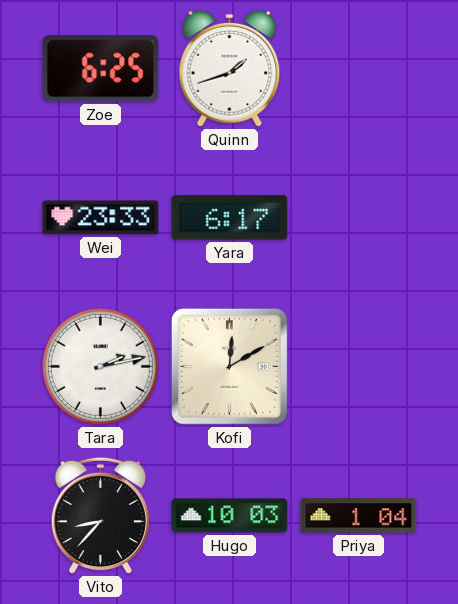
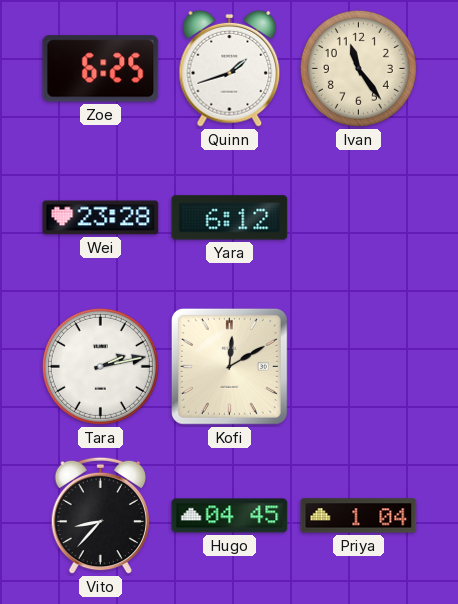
Ivan: none -> 11:24
Wei: 23:33 -> 23:28
Yara: 6:17 -> 6:12
Hugo: 10:03 -> 04:45
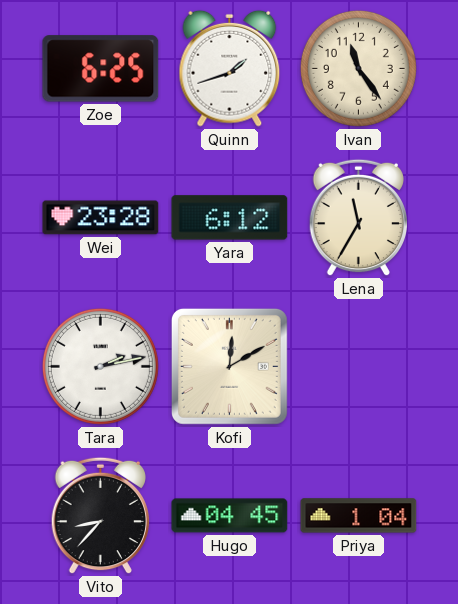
Lena: none -> 11:35
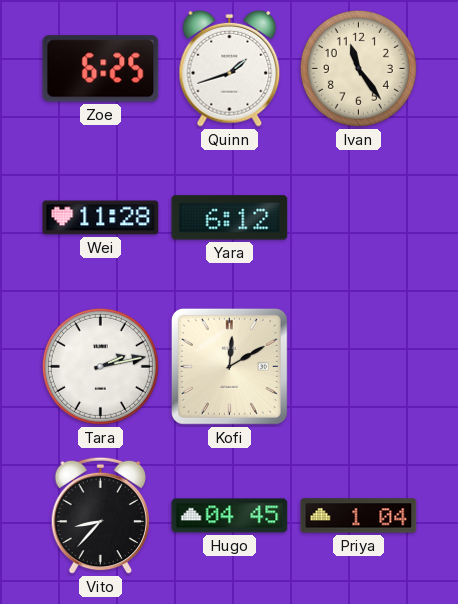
Wei: 23:28 -> 11:28
Lena: 11:35 -> none
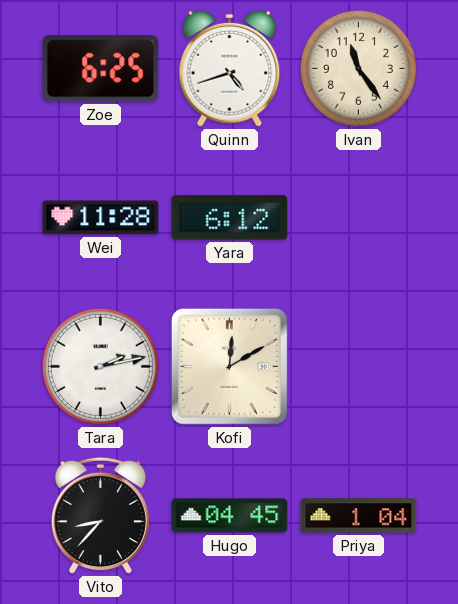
Quinn: 1:42 -> 4:42
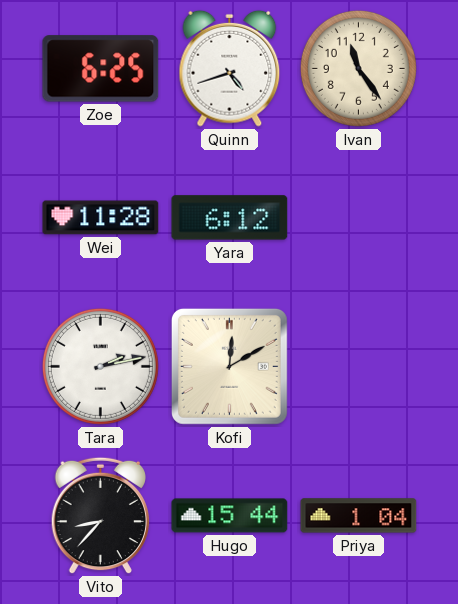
Hugo: 04:45 -> 15:44
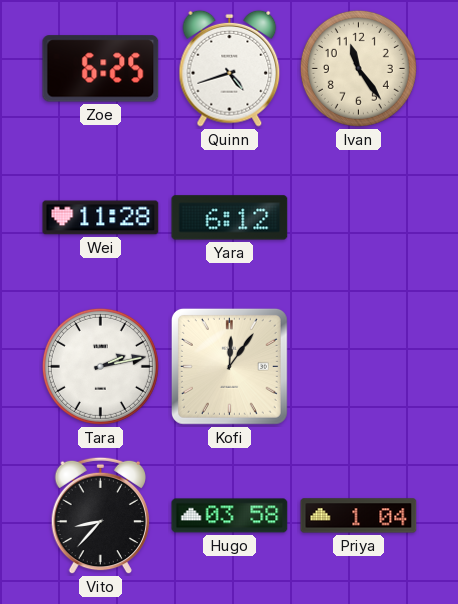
Kofi: 12:10 -> 12:06
Hugo: 15:44 -> 03:58
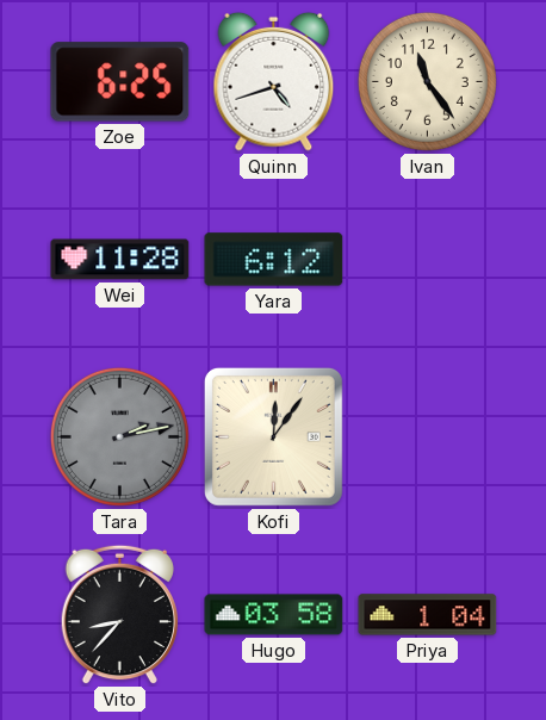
Tara dial: white -> grey
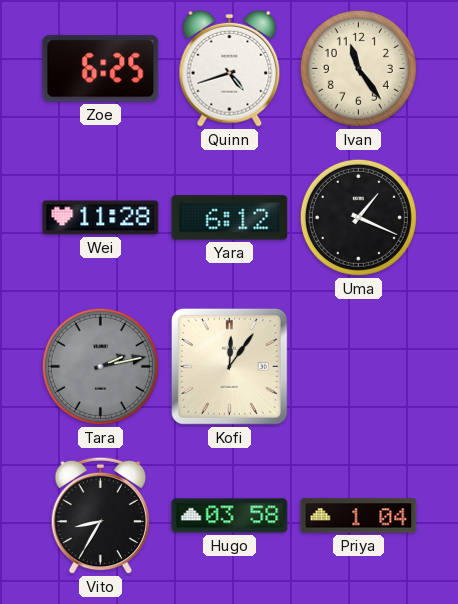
Uma: none -> 1:19
Vito: 8:37 -> 8:35
